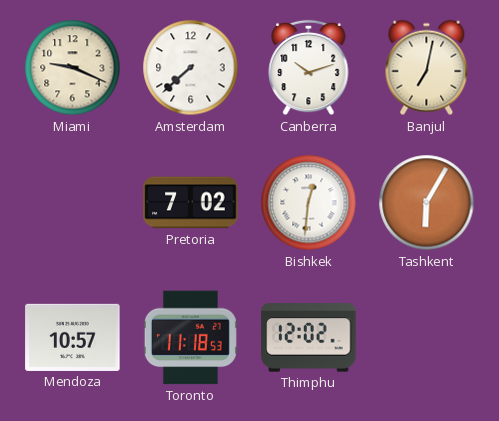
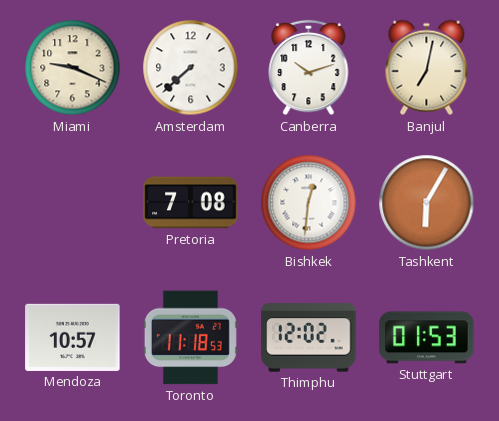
Pretoria: 7:02 -> 7:08
Stuttgart: none -> 01:53
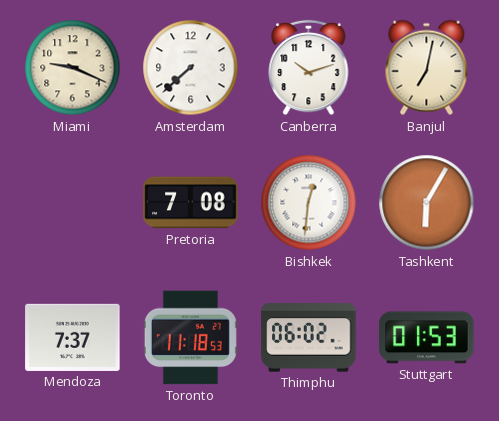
Mendoza: 10:57 -> 7:37
Thimphu: 12:02 -> 06:02
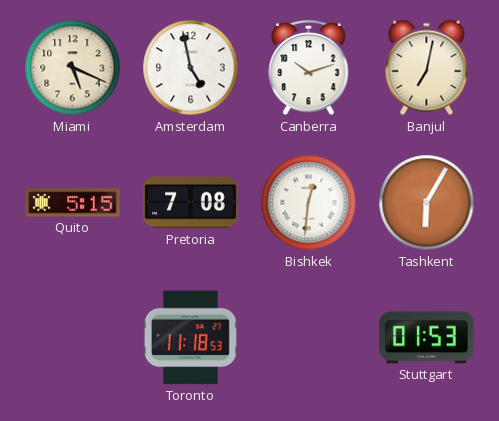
Miami: 9:19 -> 5:19
Amsterdam: 7:38 -> 4:58
Quito: none -> 5:15
Mendoza: 7:37 -> none
Thimphu: 06:02 -> none
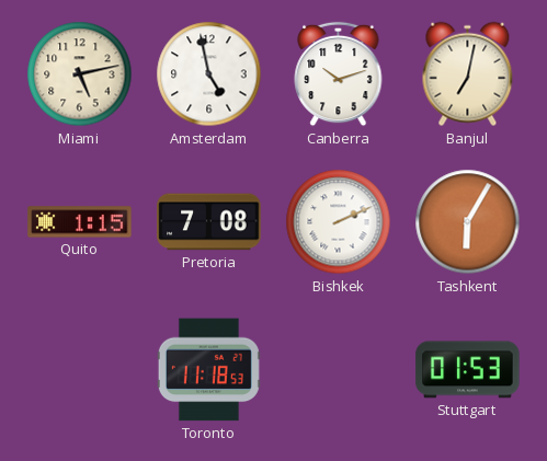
Miami: 5:19 -> 5:13
Quito: 5:15 -> 1:15
Bishkek: 12:31 -> 2:11
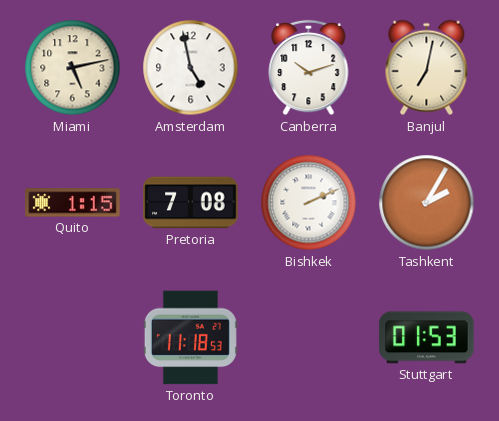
Tashkent: 6:05 -> 2:05
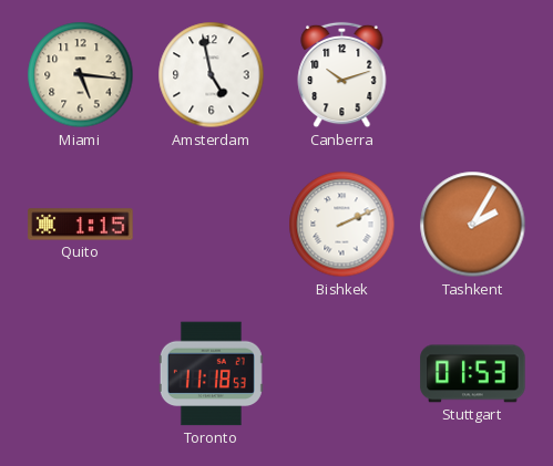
Miami: 5:13 -> 5:16
Banjul: 7:02 -> none
Pretoria: 7:08 -> none
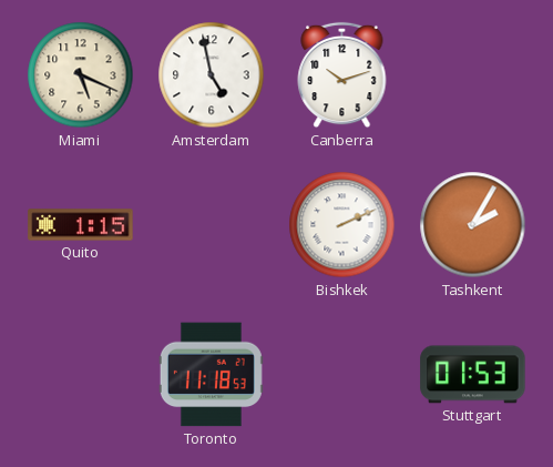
Miami: 5:16 -> 5:19
